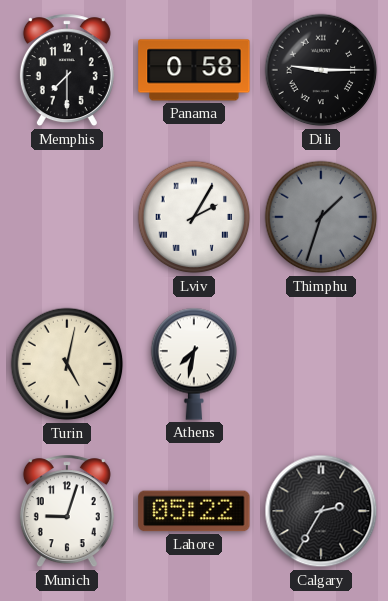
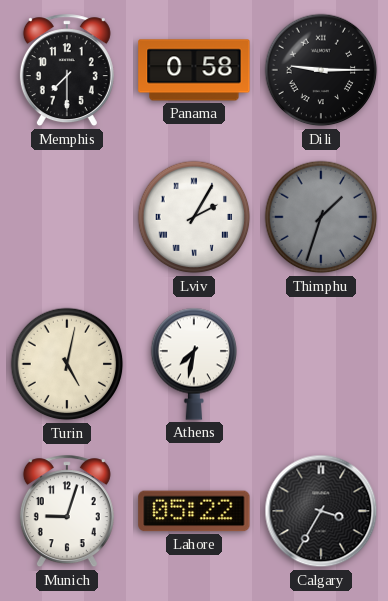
Calgary: 2:35 -> 3:35
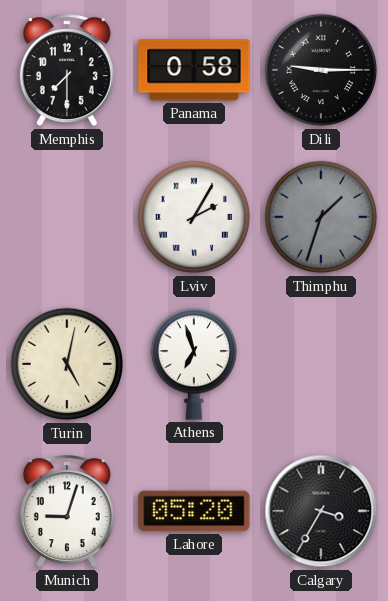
Athens: 7:32 -> 6:57
Lahore: 05:22 -> 05:20
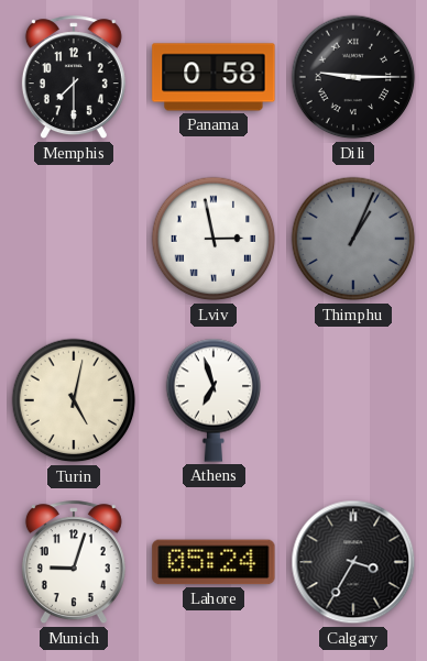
Lviv: 2:05 -> 2:58
Thimphu: 1:33 -> 1:04
Lahore: 05:20 -> 05:24
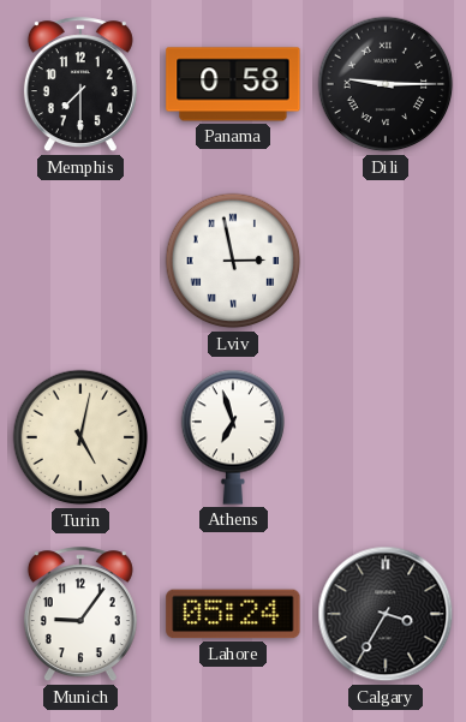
Thimphu: 1:04 -> none
Munich: 9:03 -> 9:06
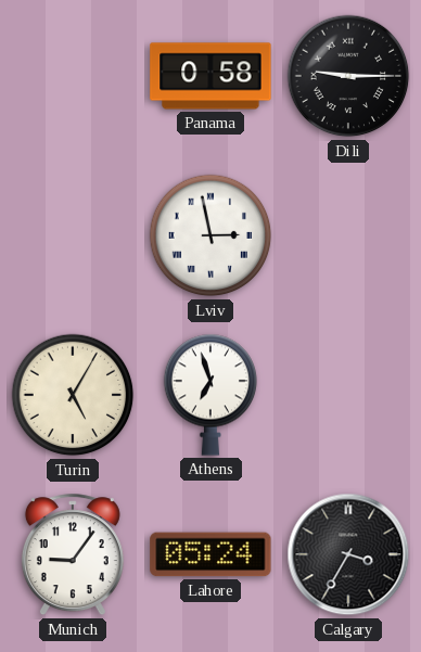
Memphis: 7:30 -> none
Turin: 5:02 -> 5:05
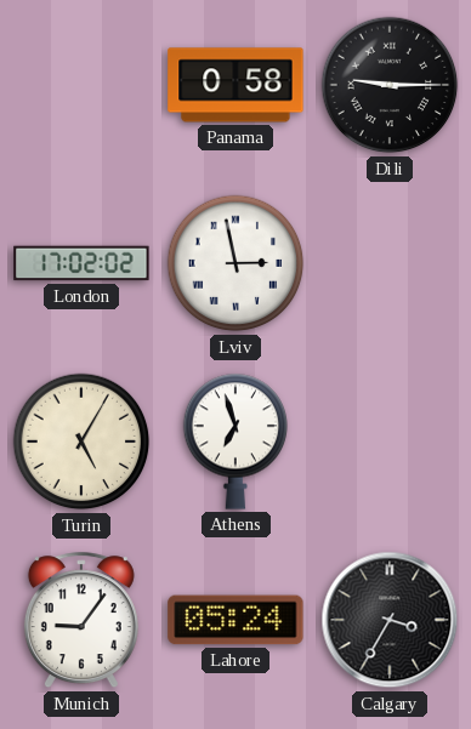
London: none -> 17:02
